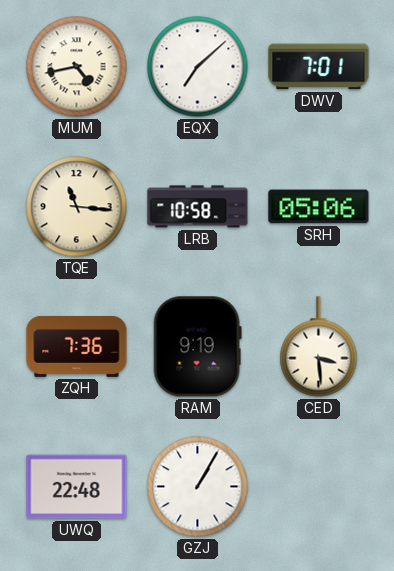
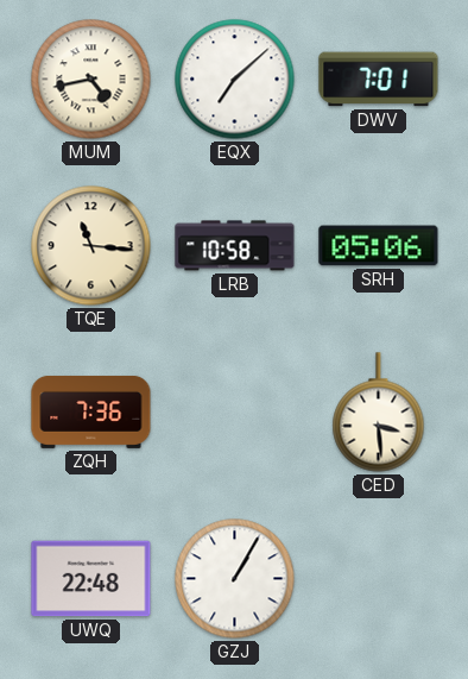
RAM: 9:19 -> none
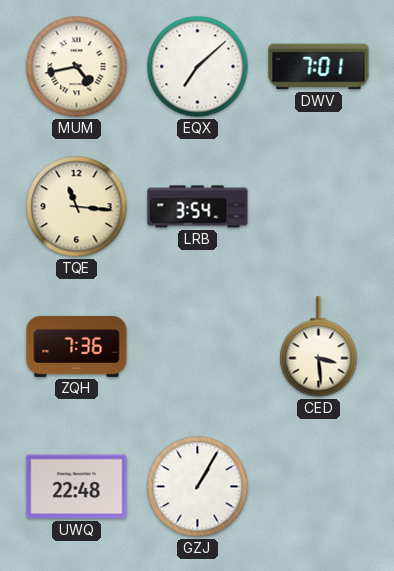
LRB: 10:58 -> 3:54
SRH: 05:06 -> none
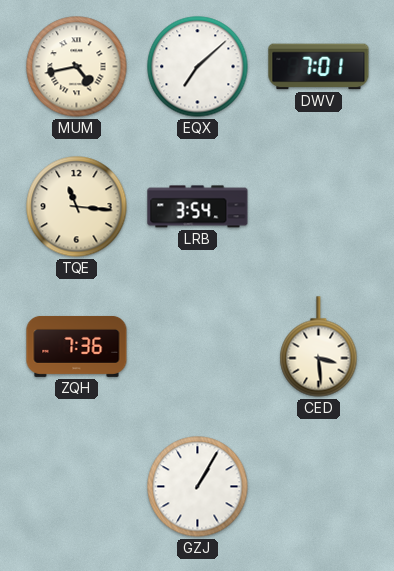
UWQ: 22:48 -> none
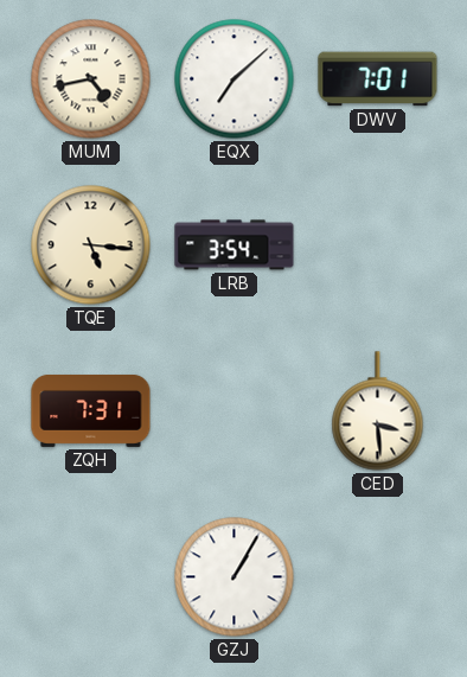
TQE: 11:16 -> 5:16
ZQH: 7:36 -> 7:31
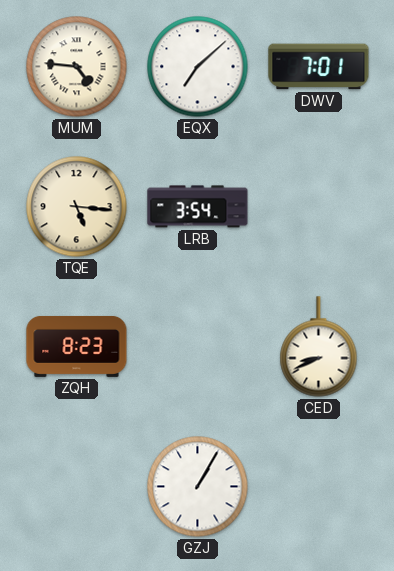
MUM: 4:43 -> 4:46
ZQH: 7:31 -> 8:23
CED: 3:29 -> 8:41
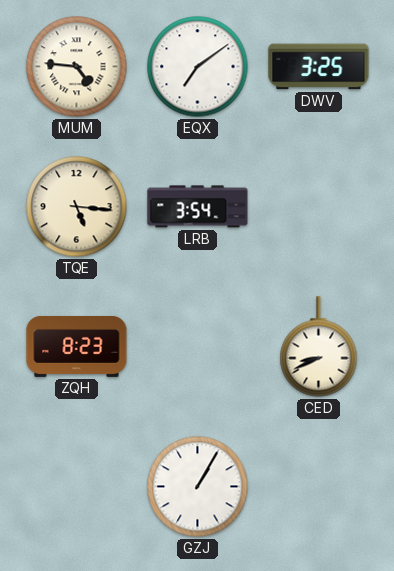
EQX: 7:08 -> 7:09
DWV: 7:01 -> 3:25
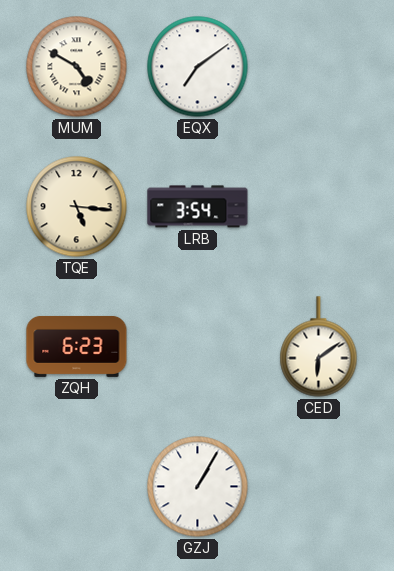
MUM: 4:46 -> 4:50
DWV: 3:25 -> none
ZQH: 8:23 -> 6:23
CED: 8:41 -> 6:09
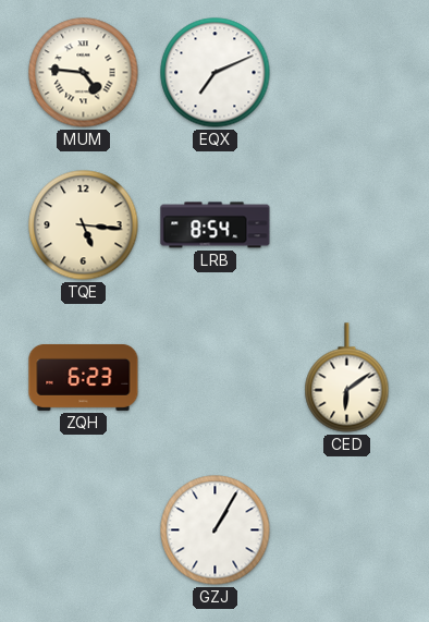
MUM: 4:50 -> 4:46
EQX: 7:09 -> 7:11
LRB: 3:54 -> 8:54
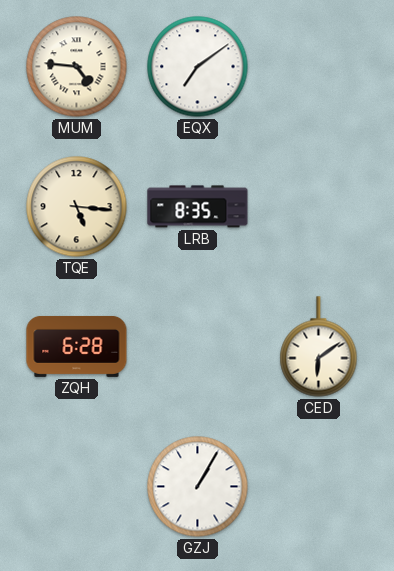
EQX: 7:11 -> 7:09
LRB: 8:54 -> 8:35
ZQH: 6:23 -> 6:28
